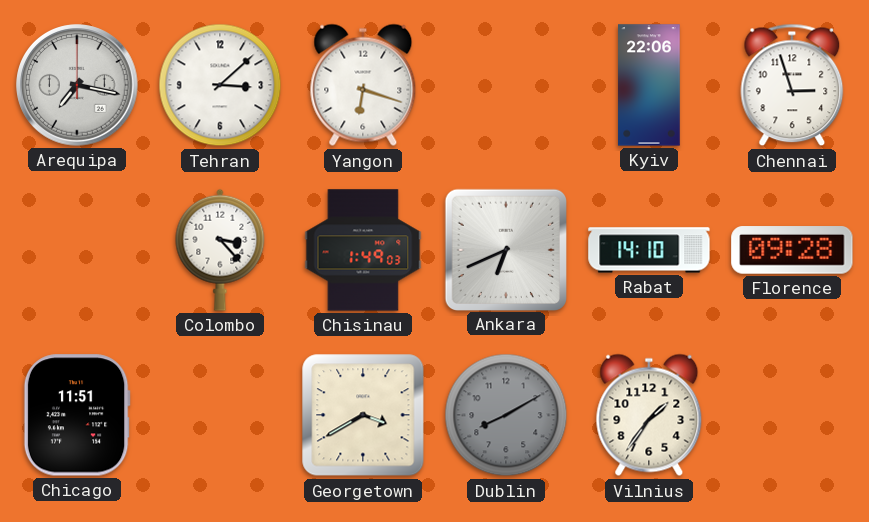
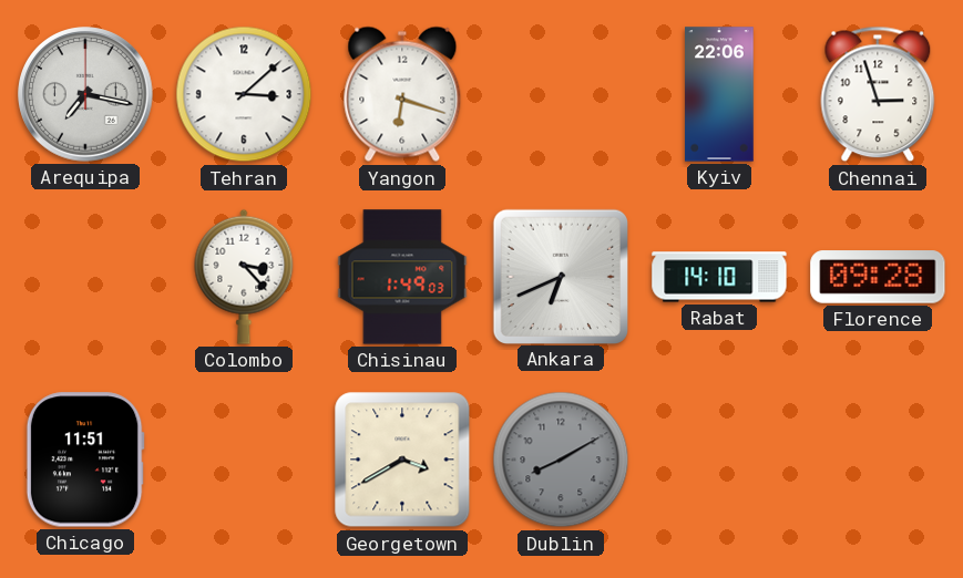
Vilnius: 1:36 -> none
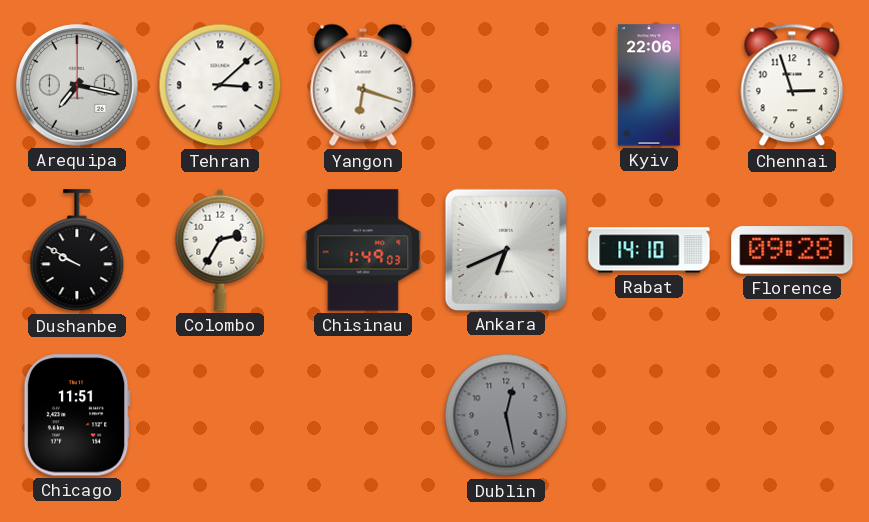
Dushanbe: none -> 9:50
Colombo: 3:23 -> 2:35
Georgetown: 3:40 -> none
Dublin: 8:10 -> 12:28
